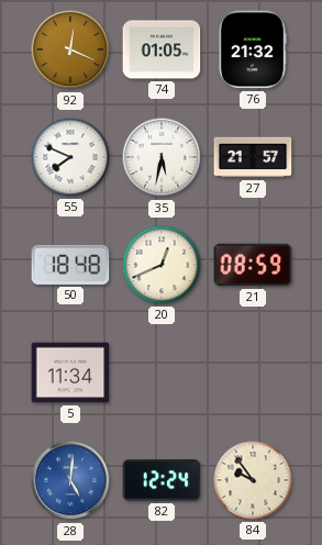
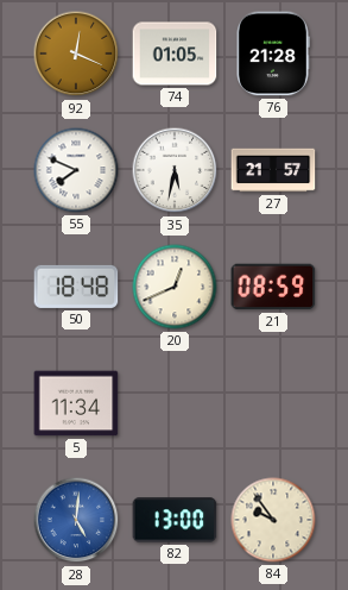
76: 21:32 -> 21:28
82: 12:24 -> 13:00
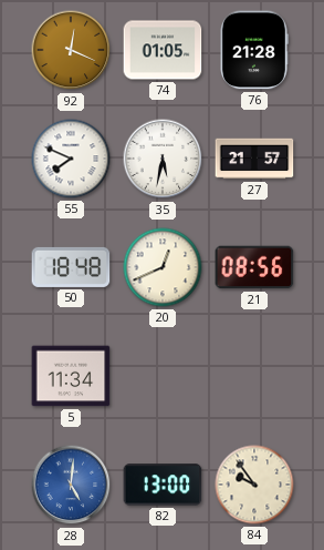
21: 08:59 -> 08:56
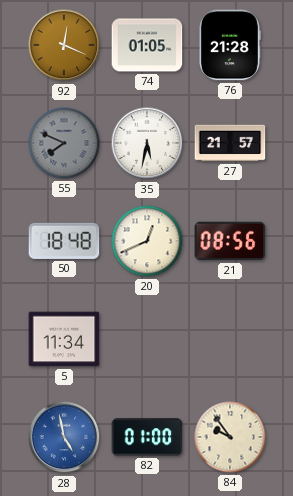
55 dial: white -> grey
28: 5:01 -> 4:58
82: 13:00 -> 01:00
